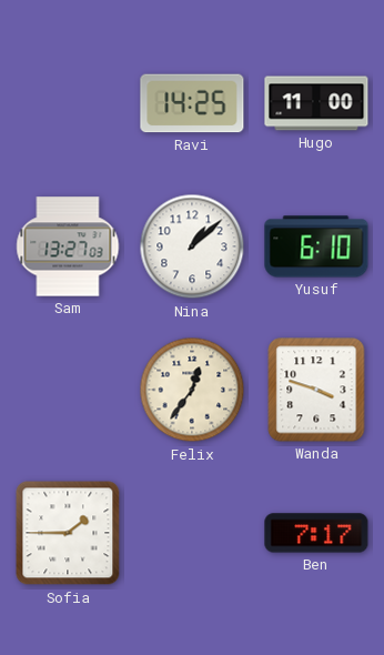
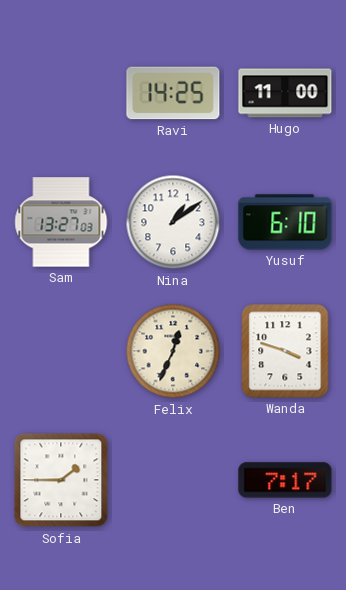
Nina: 1:08 -> 1:09
Felix: 12:36 -> 12:34
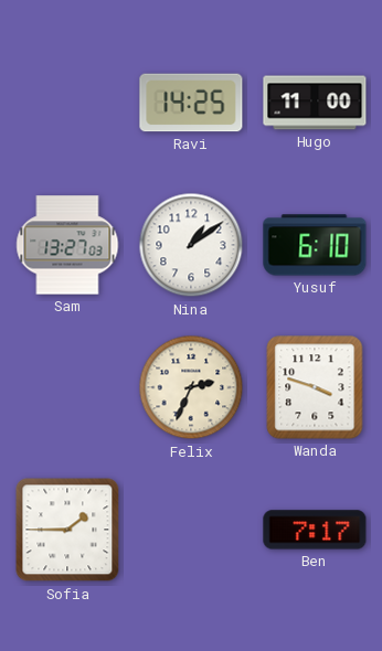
Felix: 12:34 -> 2:34
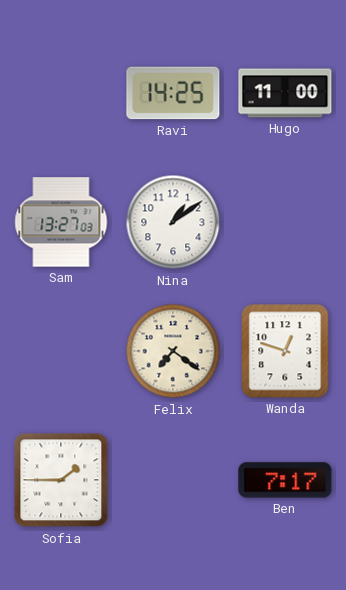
Yusuf: 6:10 -> none
Felix: 2:34 -> 7:21
Wanda: 3:48 -> 12:48
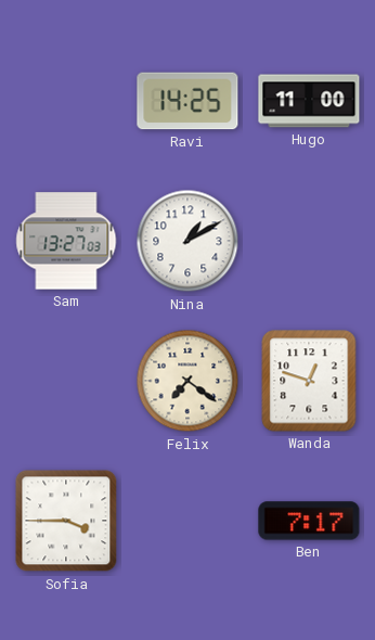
Nina: 1:09 -> 1:10
Sofia: 1:45 -> 3:45
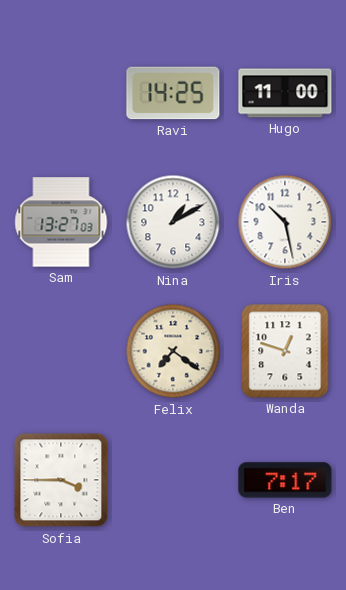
Iris: none -> 10:28
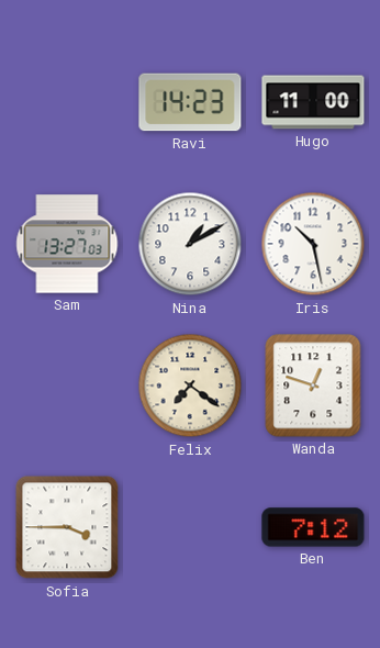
Ravi: 14:25 -> 14:23
Ben: 7:17 -> 7:12
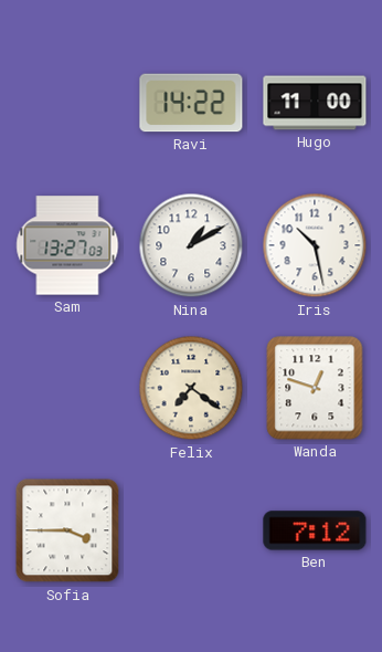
Ravi: 14:23 -> 14:22
